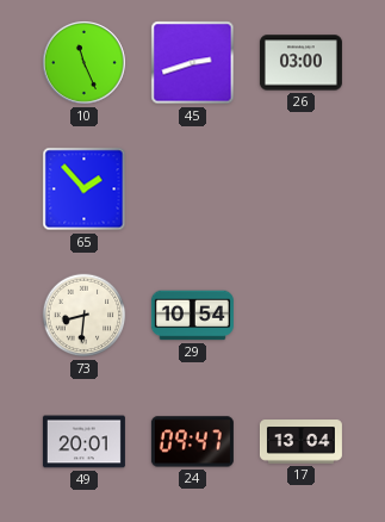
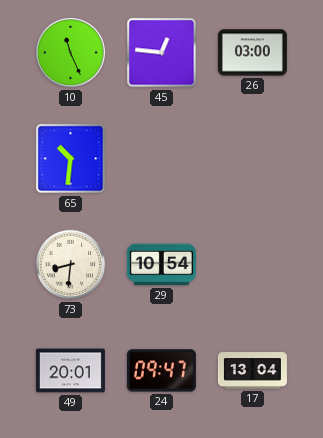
45: 2:42 -> 12:46
65: 1:53 -> 10:31
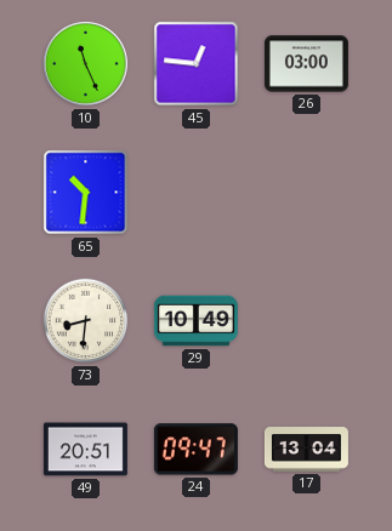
29: 10:54 -> 10:49
49: 20:01 -> 20:51
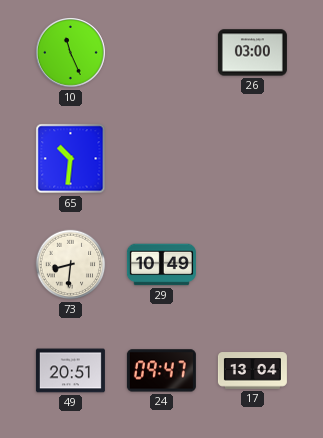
45: 12:46 -> none
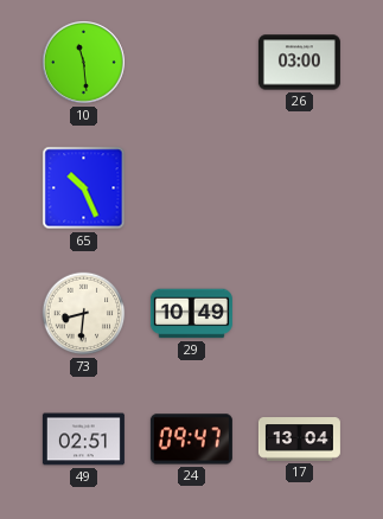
10: 11:26 -> 11:29
65: 10:31 -> 10:26
49: 20:51 -> 02:51
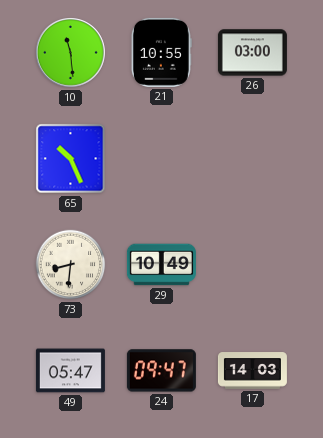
21: none -> 10:55
49: 02:51 -> 05:47
17: 13:04 -> 14:03
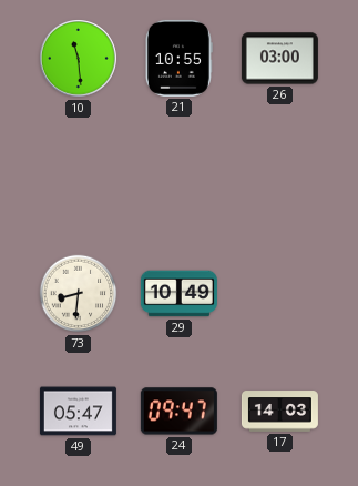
65: 10:26 -> none
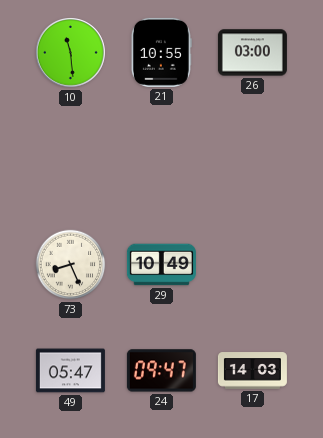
73: 8:31 -> 8:26
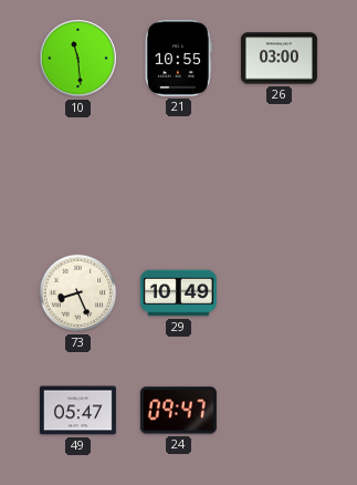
17: 14:03 -> none
